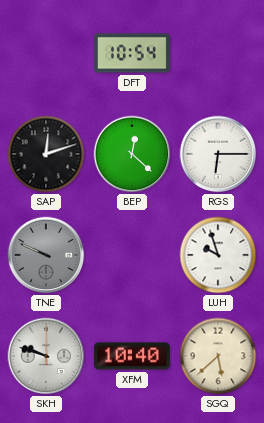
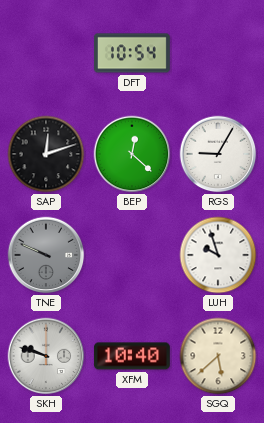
RGS: 6:15 -> 9:05
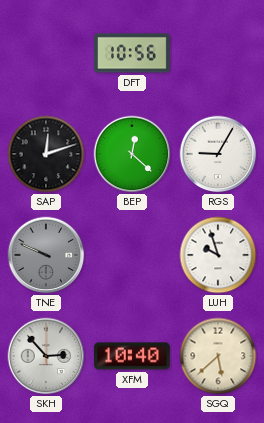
DFT: 10:54 -> 10:56
SKH: 9:48 -> 2:53
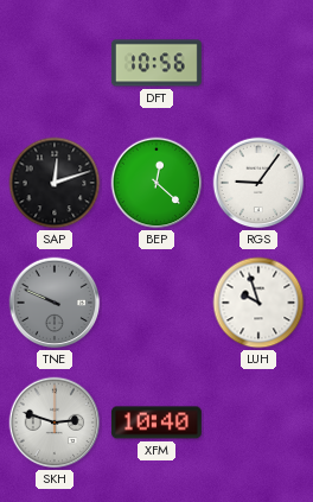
RGS: 9:05 -> 9:06
SKH: 2:53 -> 2:48
SGQ: 5:38 -> none
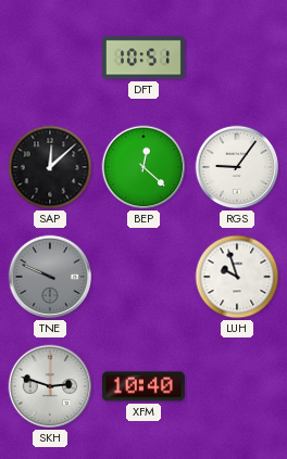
DFT: 10:56 -> 10:51
SAP: 12:12 -> 12:08
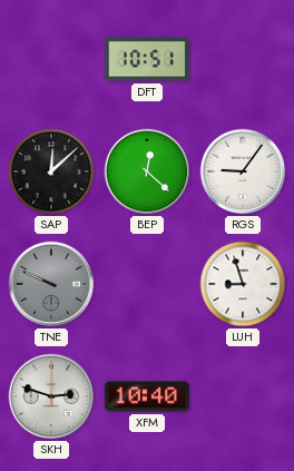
LUH: 9:57 -> 8:57
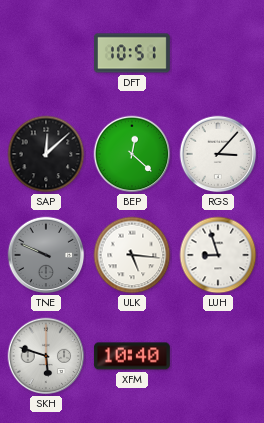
RGS: 9:06 -> 3:07
ULK: none -> 5:16
SKH: 2:48 -> 5:48
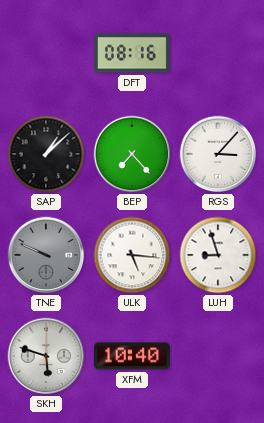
DFT: 10:51 -> 08:16
SAP: 12:08 -> 1:08
BEP: 12:22 -> 7:23
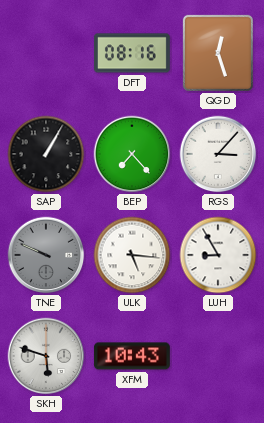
QGD: none -> 12:27
SAP: 1:08 -> 1:05
LUH: 8:57 -> 8:55
XFM: 10:40 -> 10:43
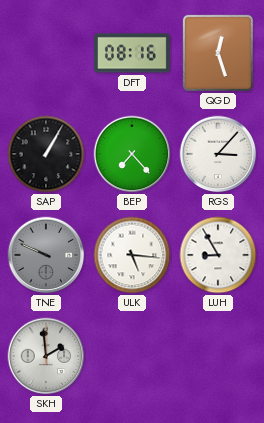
SKH: 5:48 -> 1:59
XFM: 10:43 -> none
